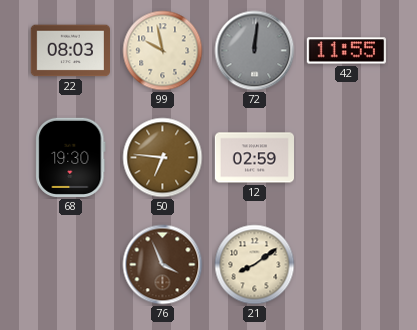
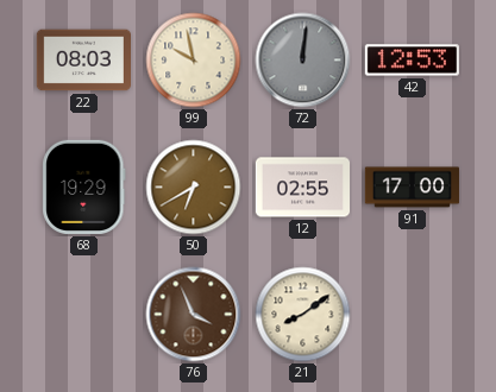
42: 11:55 -> 12:53
68: 19:30 -> 19:29
50: 6:46 -> 6:40
12: 02:59 -> 02:55
91: none -> 17:00
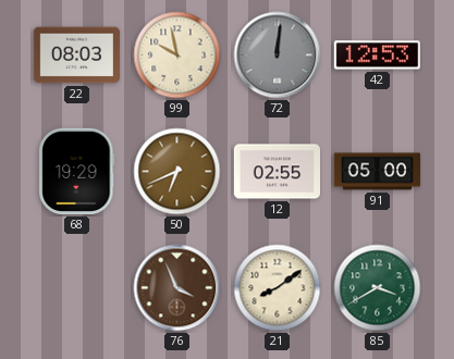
50: 6:40 -> 6:41
91: 17:00 -> 05:00
85: none -> 3:40
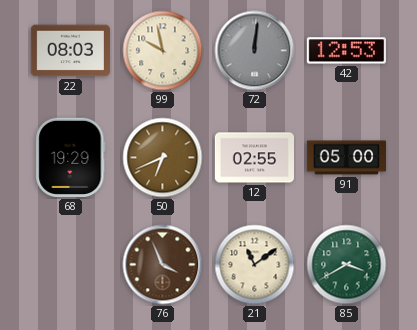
21: 8:09 -> 11:09
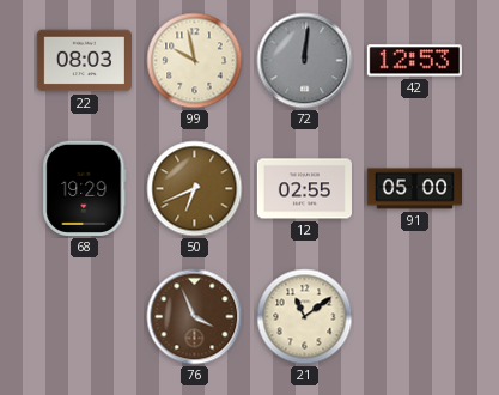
85: 3:40 -> none
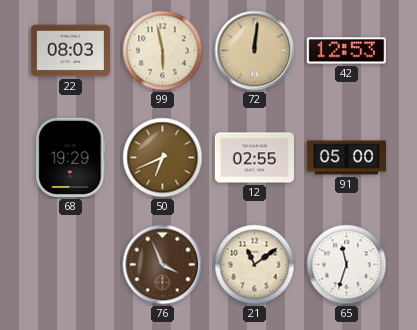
99: 9:58 -> 5:58
72 dial: grey -> champagne
65: none -> 11:33
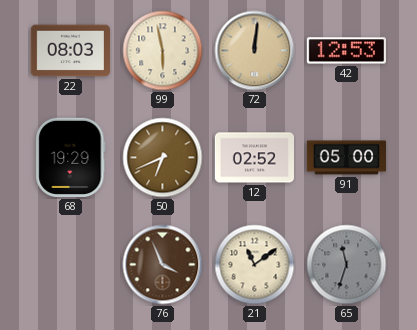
12: 02:55 -> 02:52
65 dial: white -> grey
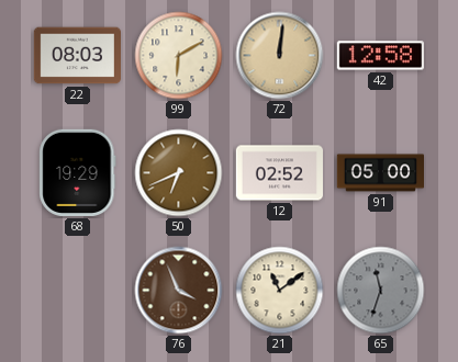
99: 5:58 -> 6:10
42: 12:53 -> 12:58
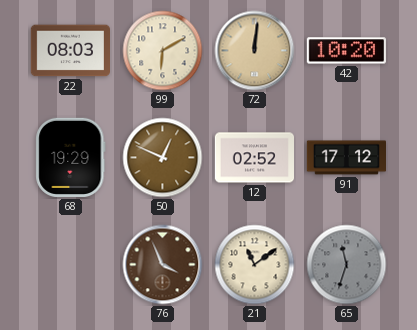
42: 12:58 -> 10:20
50: 6:41 -> 12:49
91: 05:00 -> 17:12
